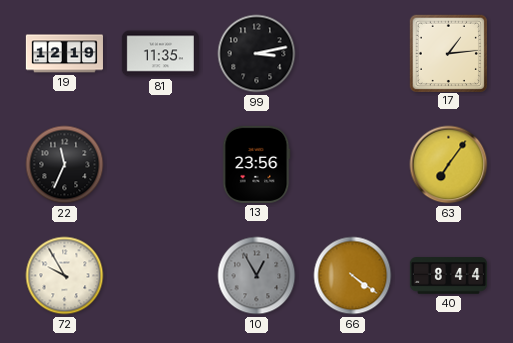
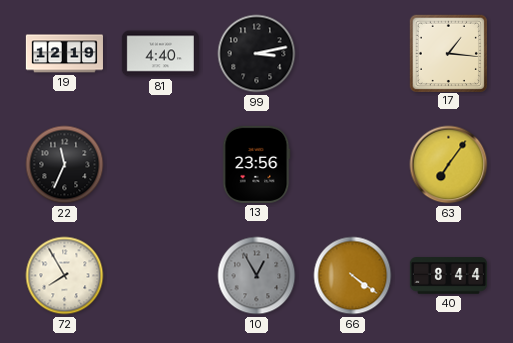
81: 11:35 -> 4:40
17: 1:14 -> 1:16
72: 9:55 -> 7:55
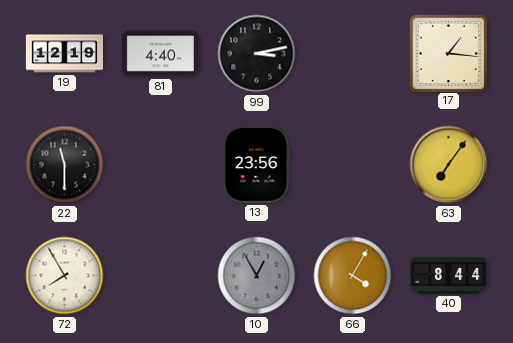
22: 11:34 -> 11:30
66: 4:21 -> 4:05
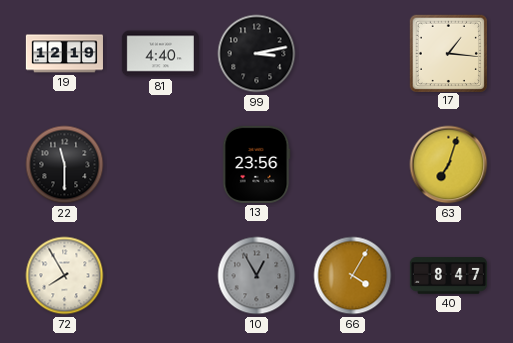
63: 7:06 -> 7:03
40: 8:44 -> 8:47
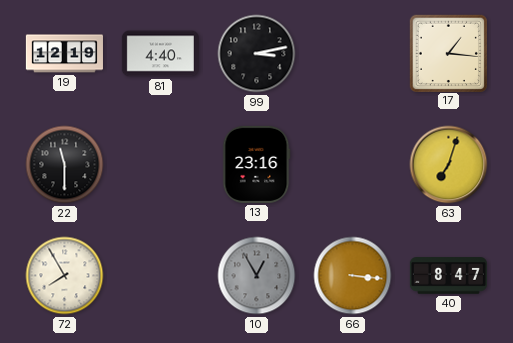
13: 23:56 -> 23:16
66: 4:05 -> 3:16
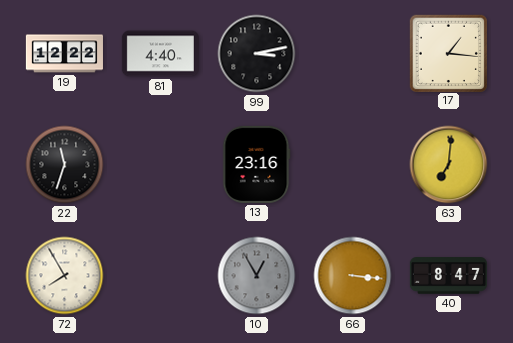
19: 12:19 -> 12:22
22: 11:30 -> 11:33
63: 7:03 -> 7:01
